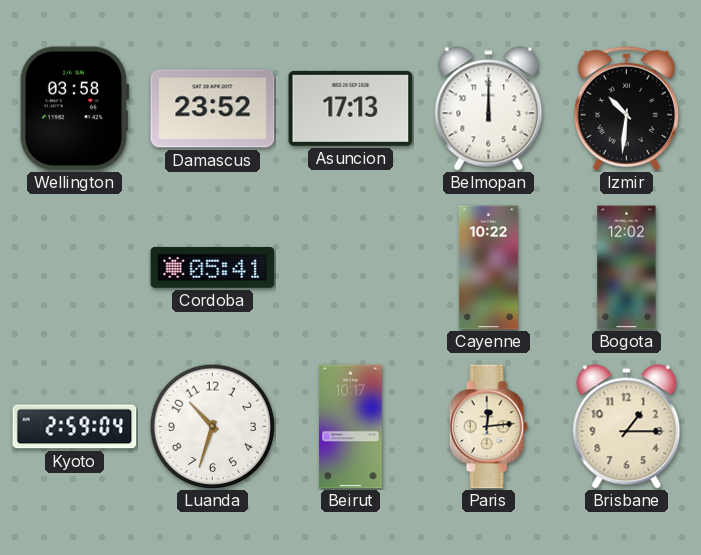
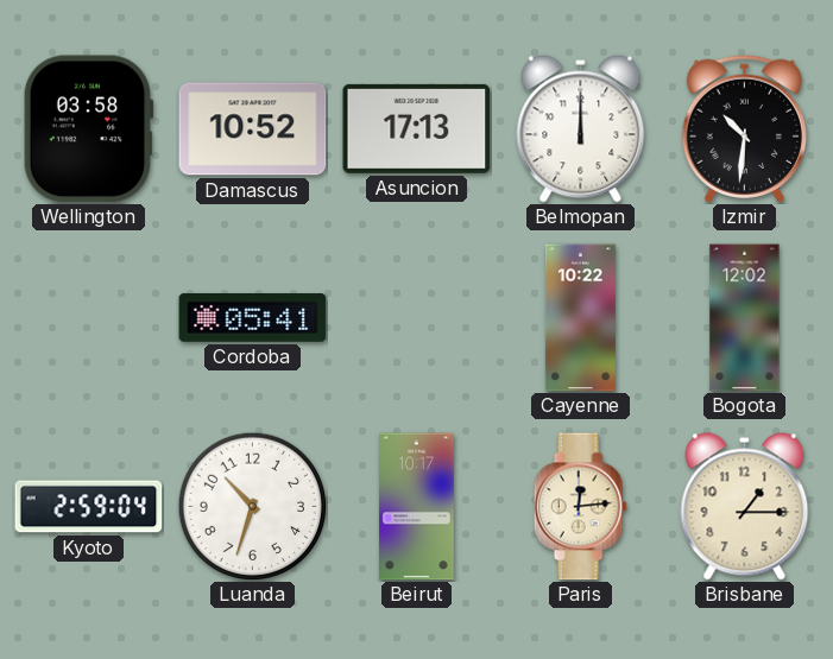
Damascus: 23:52 -> 10:52
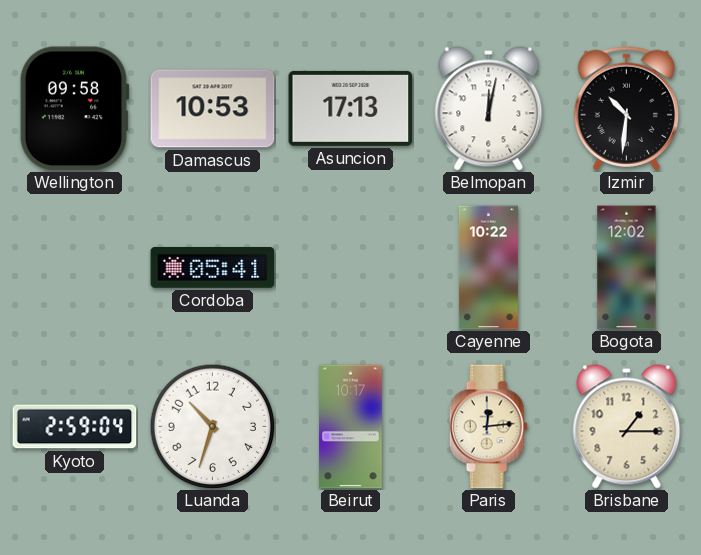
Wellington: 03:58 -> 09:58
Damascus: 10:52 -> 10:53
Belmopan: 12:00 -> 12:02
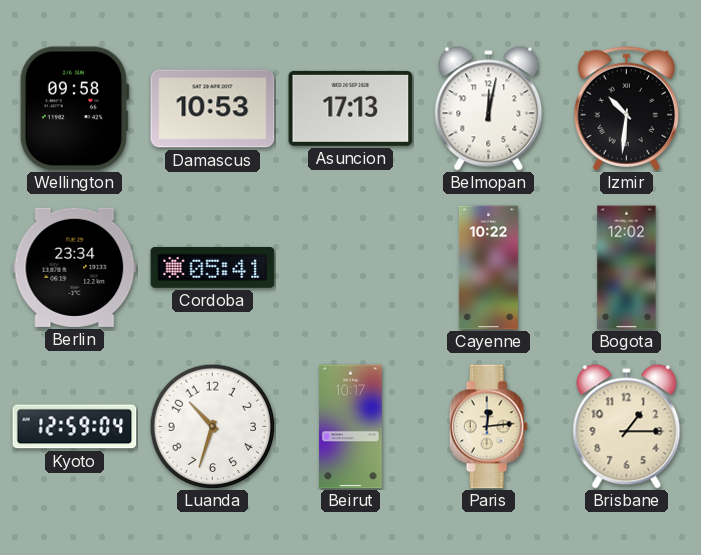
Berlin: none -> 23:34
Kyoto: 2:59 -> 12:59
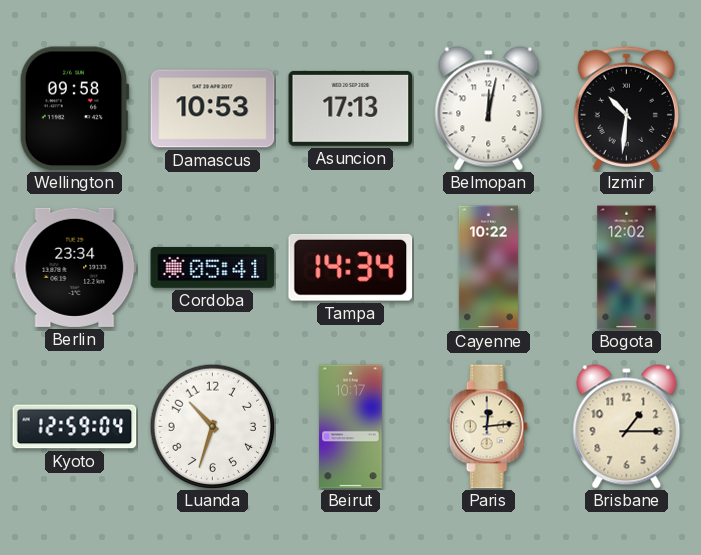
Tampa: none -> 14:34
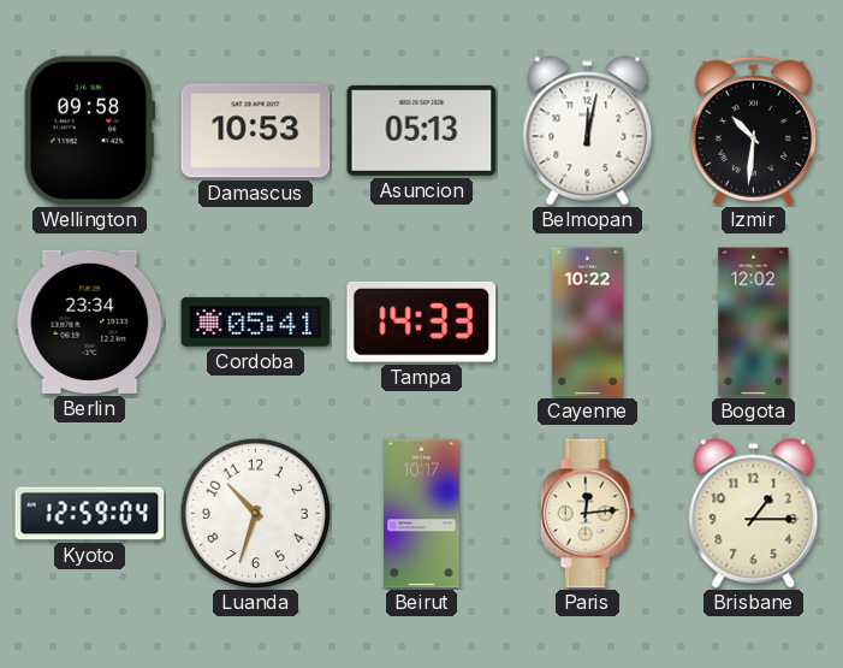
Asuncion: 17:13 -> 05:13
Tampa: 14:34 -> 14:33
